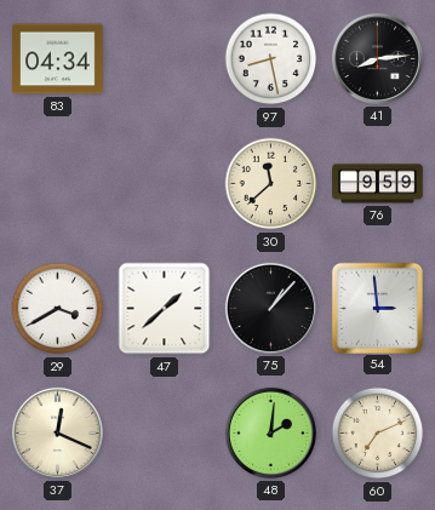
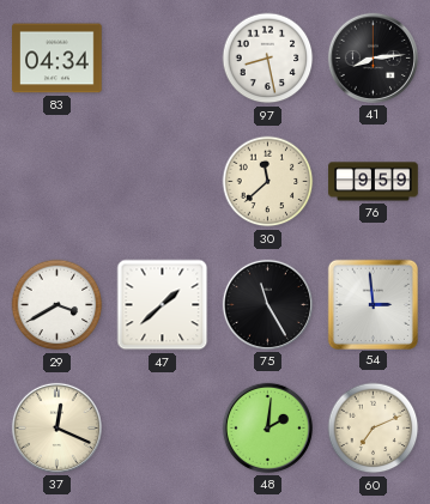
75: 1:07 -> 11:25
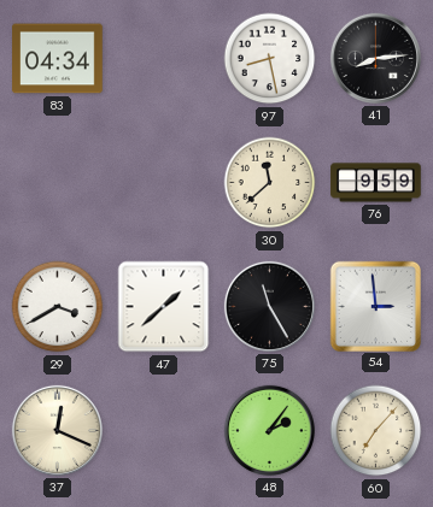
48: 2:01 -> 2:06
60: 7:11 -> 7:07
